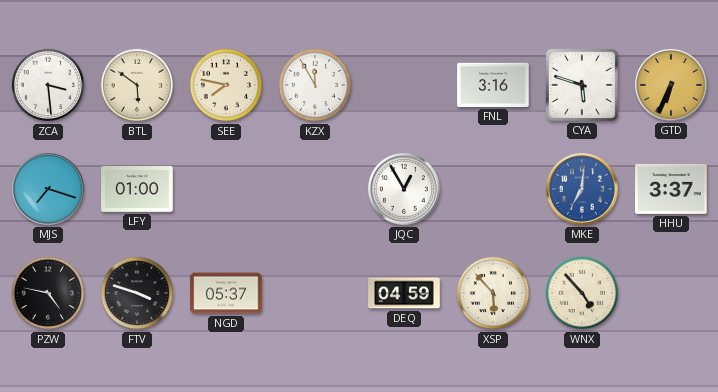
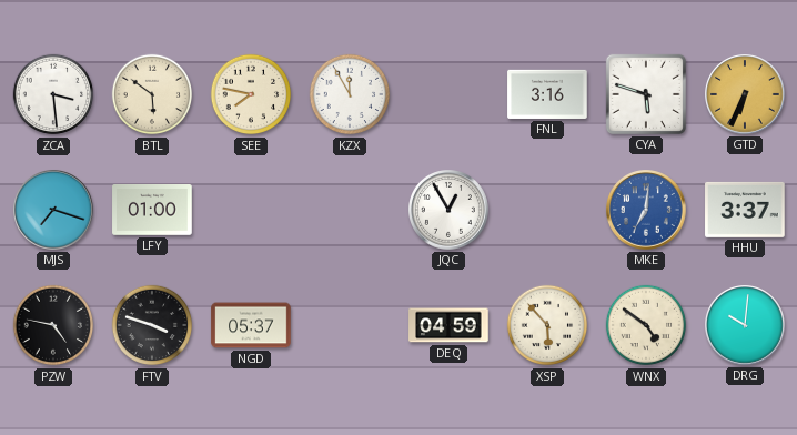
WNX: 4:53 -> 4:51
DRG: none -> 10:01
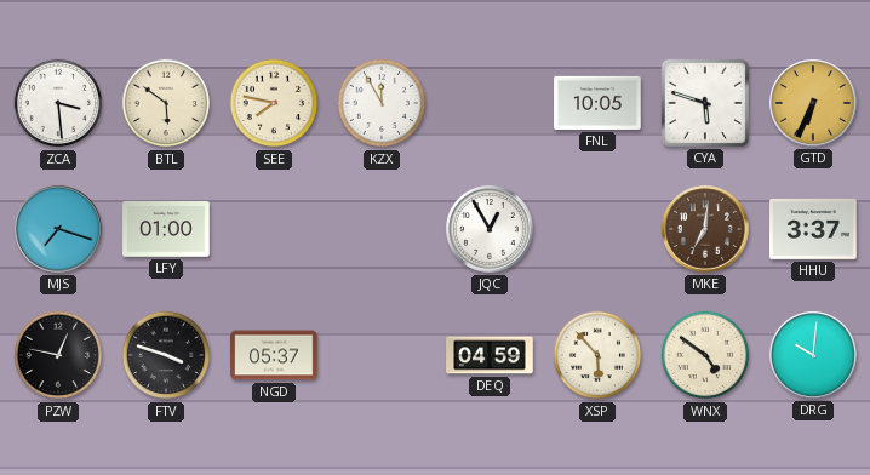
FNL: 3:16 -> 10:05
MKE dial: blue -> brown
PZW: 4:47 -> 12:47
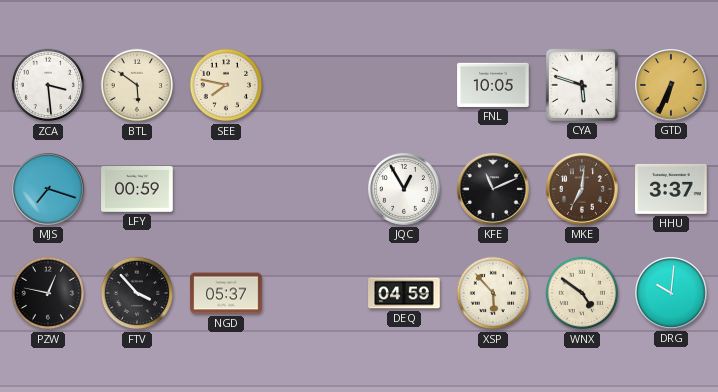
KZX: 11:55 -> none
LFY: 01:00 -> 00:59
KFE: none -> 11:11
FTV: 3:48 -> 3:53
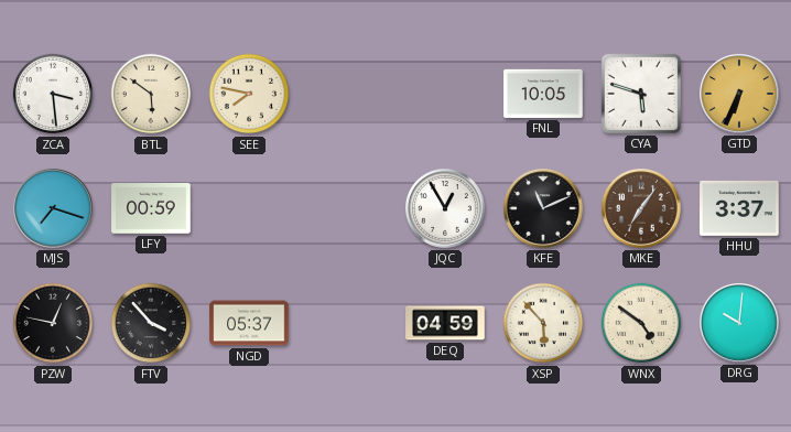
MKE: 7:01 -> 7:06
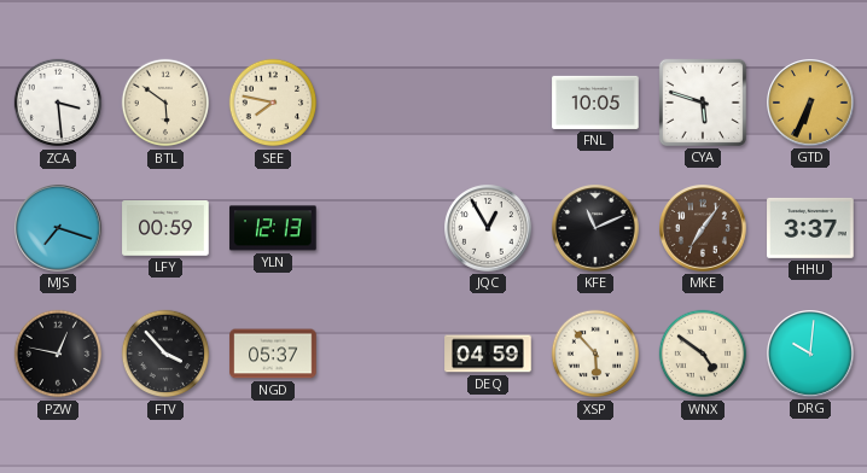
YLN: none -> 12:13
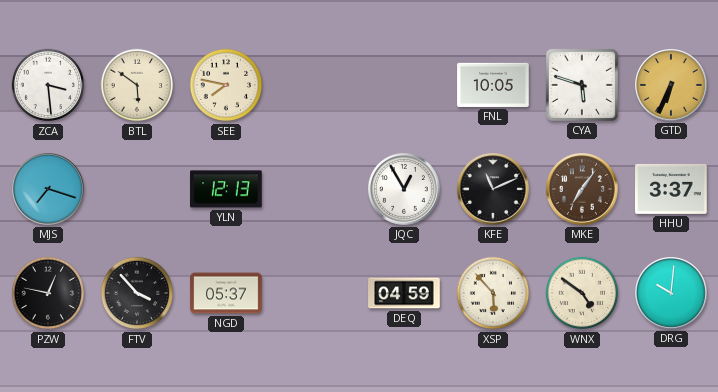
LFY: 00:59 -> none
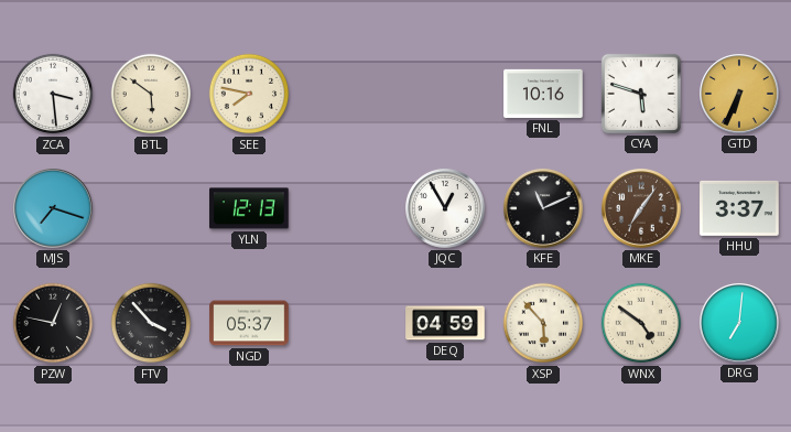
FNL: 10:05 -> 10:16
DRG: 10:01 -> 7:01
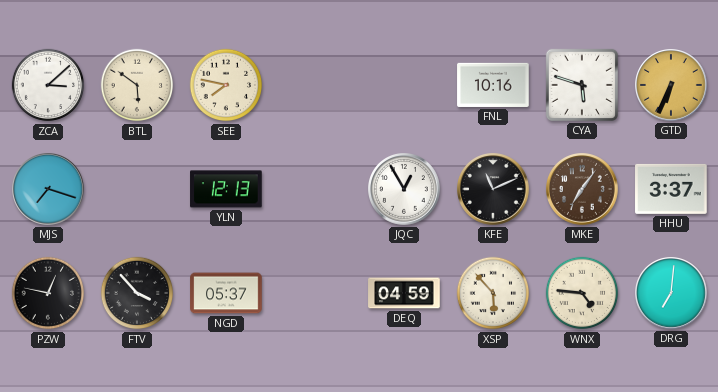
ZCA: 3:29 -> 3:08
WNX: 4:51 -> 4:46
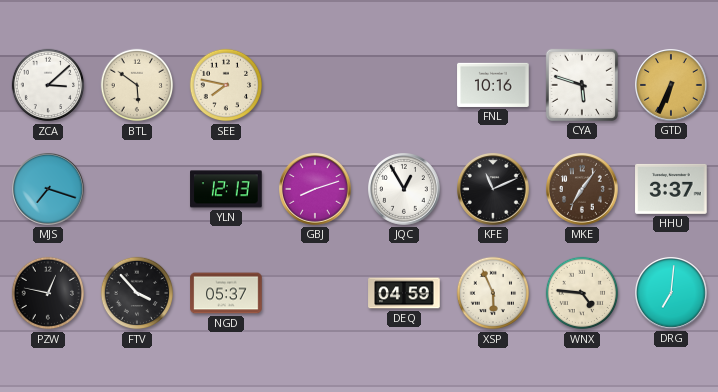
GBJ: none -> 8:12
XSP: 5:53 -> 5:56
